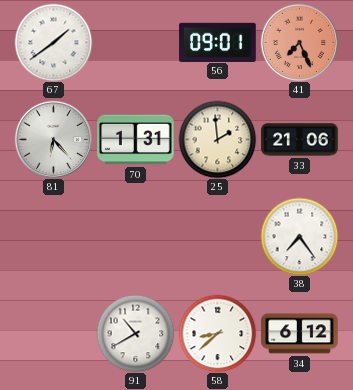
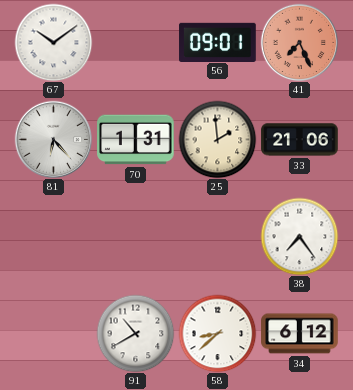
67: 1:39 -> 10:09
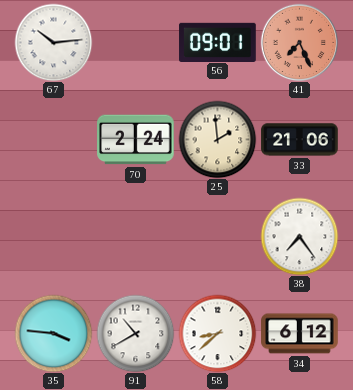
67: 10:09 -> 10:14
81: 6:23 -> none
70: 1:31 -> 2:24
35: none -> 3:46
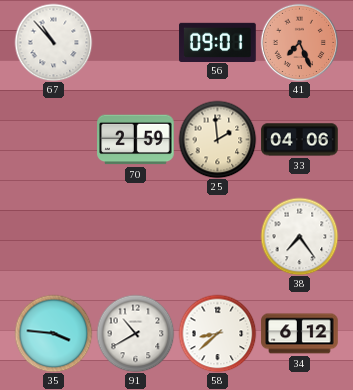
67: 10:14 -> 10:53
70: 2:24 -> 2:59
33: 21:06 -> 04:06
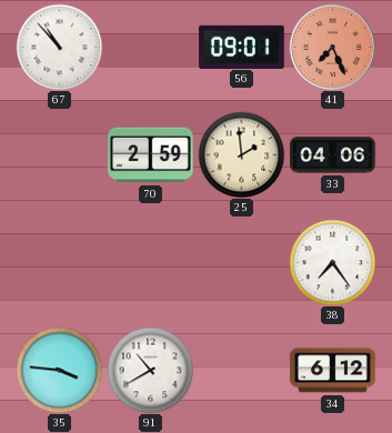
58: 8:38 -> none
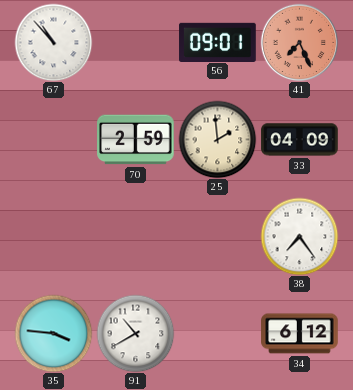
33: 04:06 -> 04:09
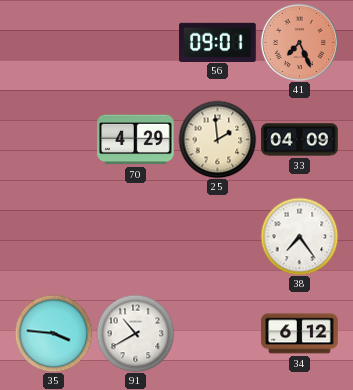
67: 10:53 -> none
70: 2:59 -> 4:29
